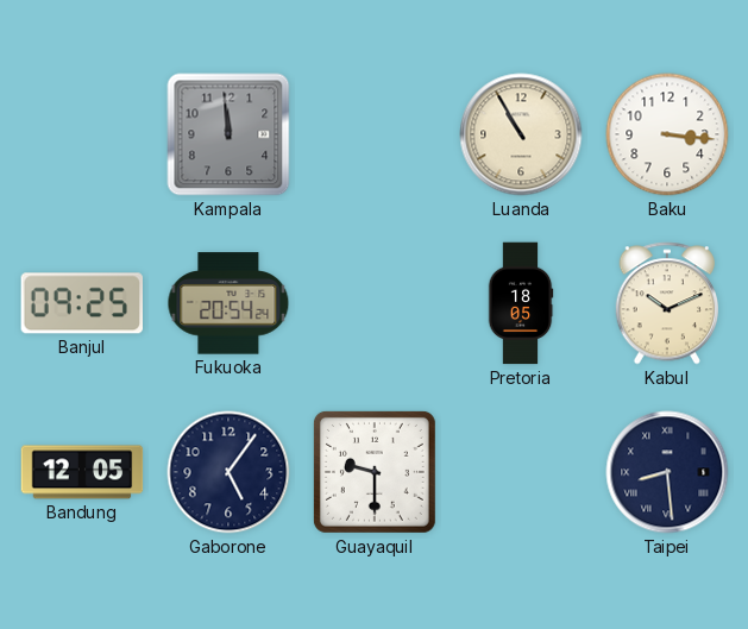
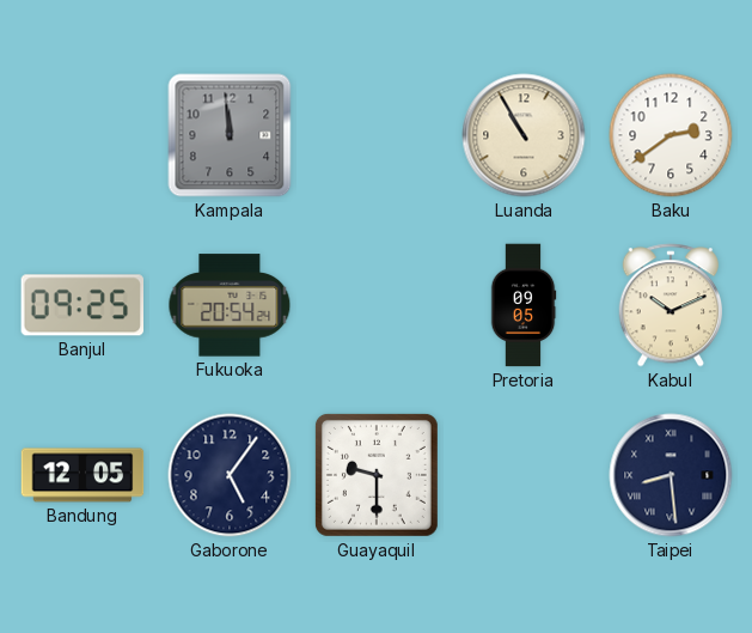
Baku: 3:16 -> 2:39
Pretoria: 18:05 -> 09:05
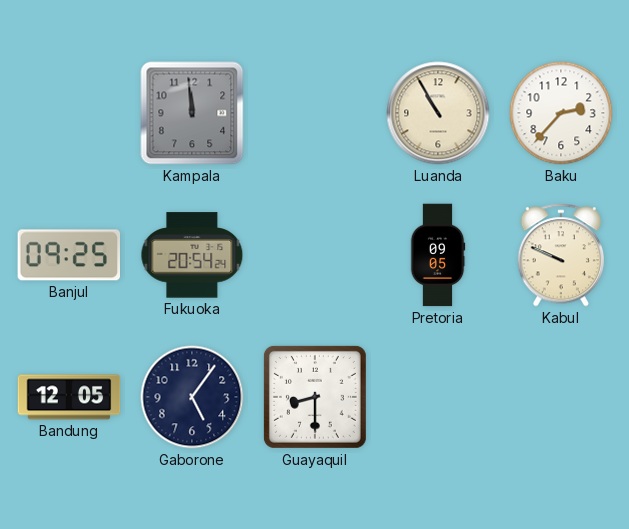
Baku: 2:39 -> 2:37
Kabul: 10:11 -> 9:49
Guayaquil: 9:30 -> 8:30
Taipei: 8:29 -> none
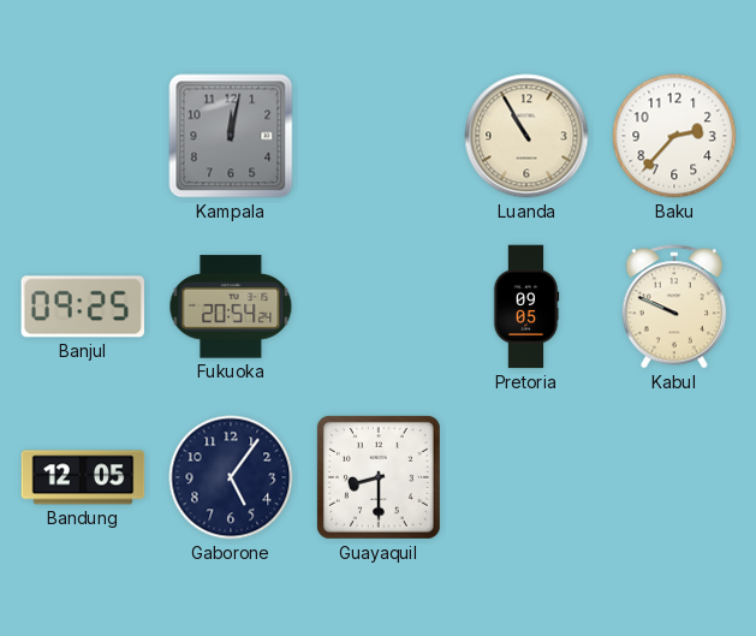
Kampala: 11:59 -> 12:02
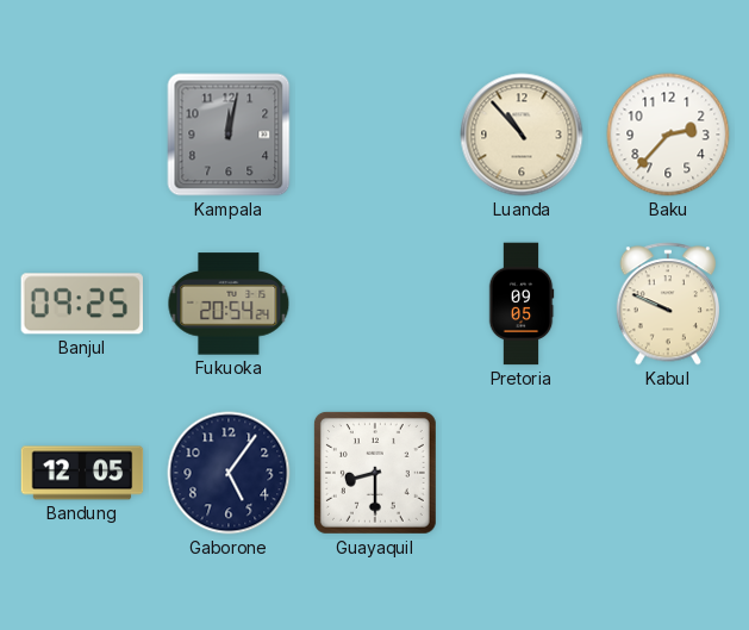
Luanda: 10:55 -> 10:53
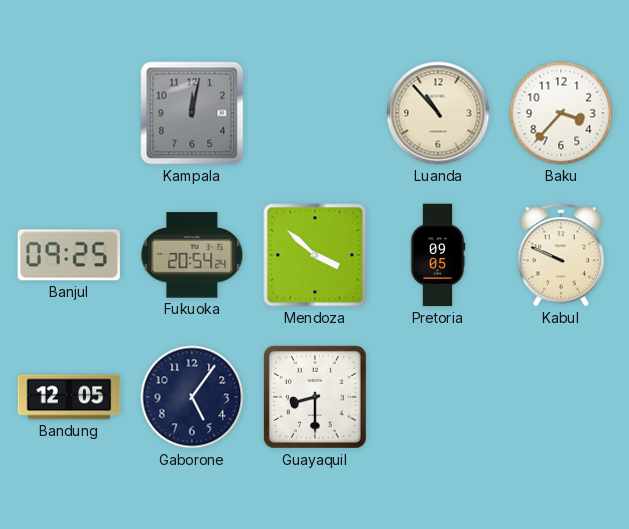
Baku: 2:37 -> 3:37
Mendoza: none -> 3:52
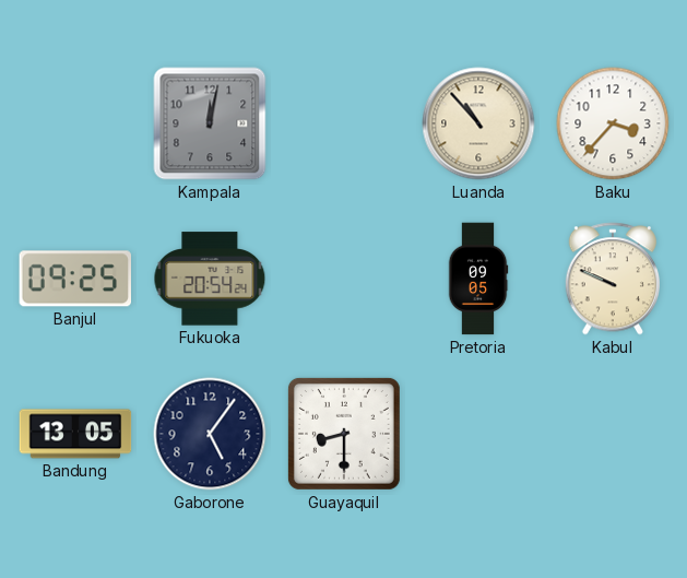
Mendoza: 3:52 -> none
Bandung: 12:05 -> 13:05
